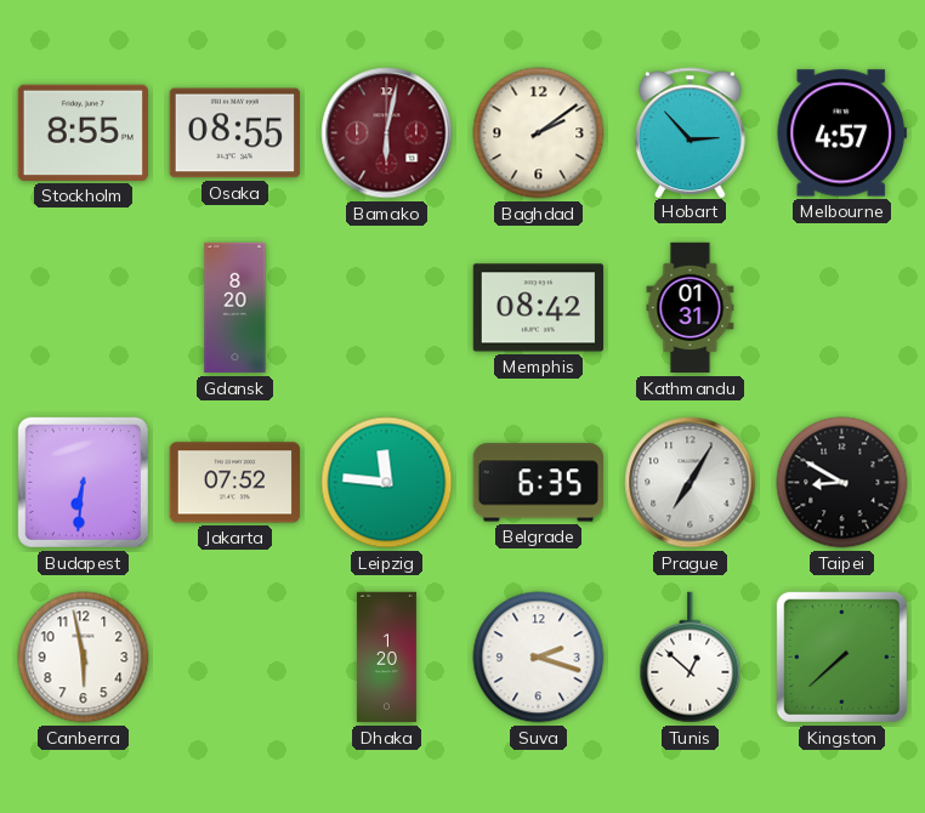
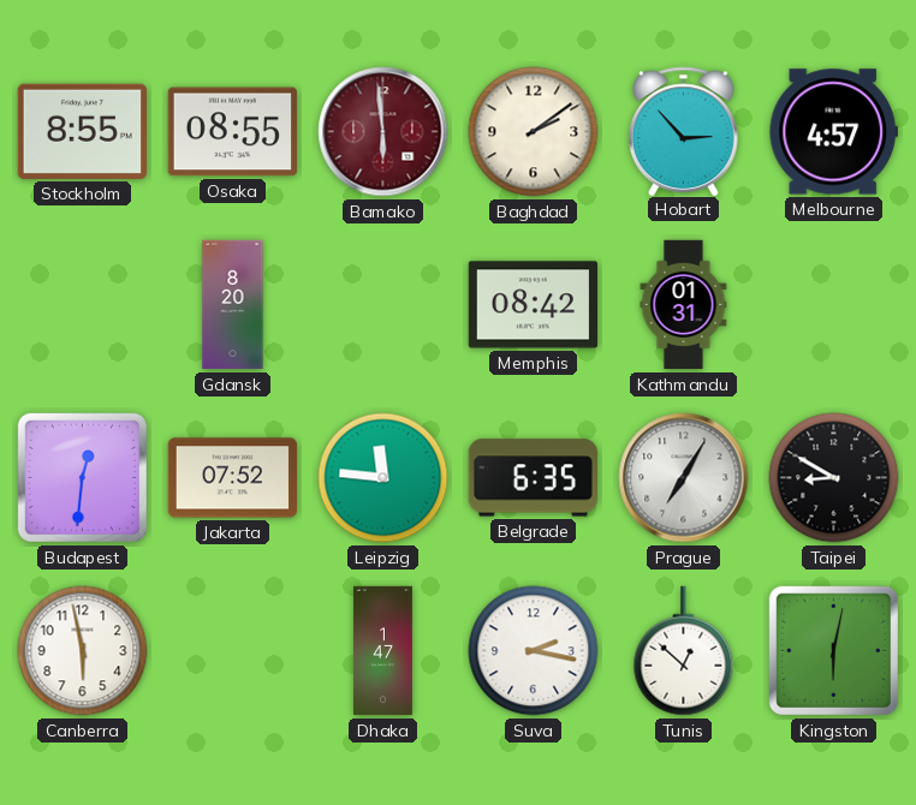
Bamako: 6:02 -> 5:59
Budapest: 6:31 -> 12:31
Dhaka: 1:20 -> 1:47
Suva: 2:18 -> 2:17
Kingston: 7:38 -> 6:02
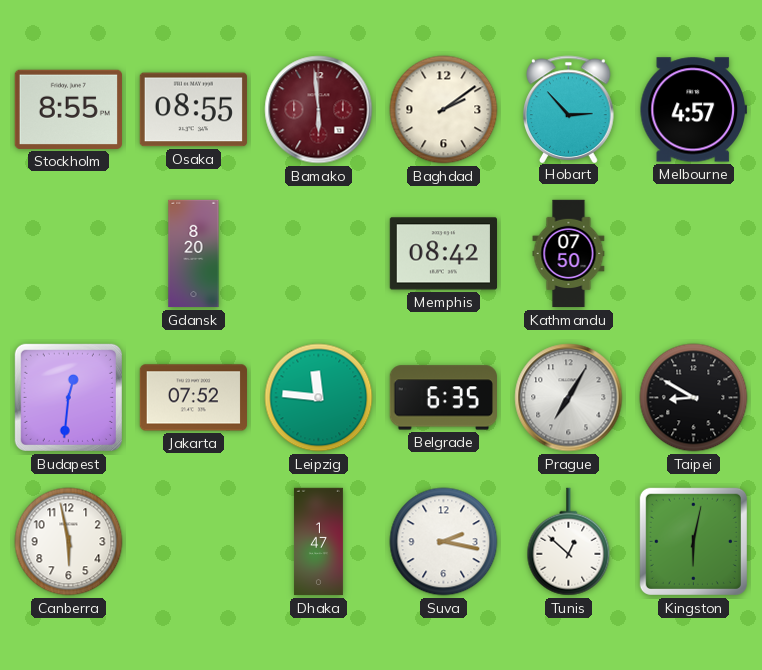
Kathmandu: 01:31 -> 07:50
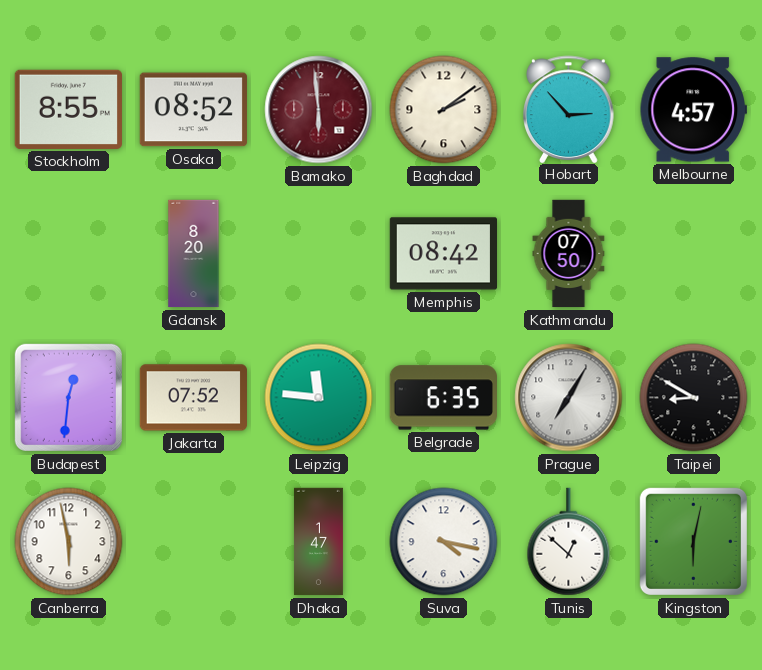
Osaka: 08:55 -> 08:52
Suva: 2:17 -> 4:17
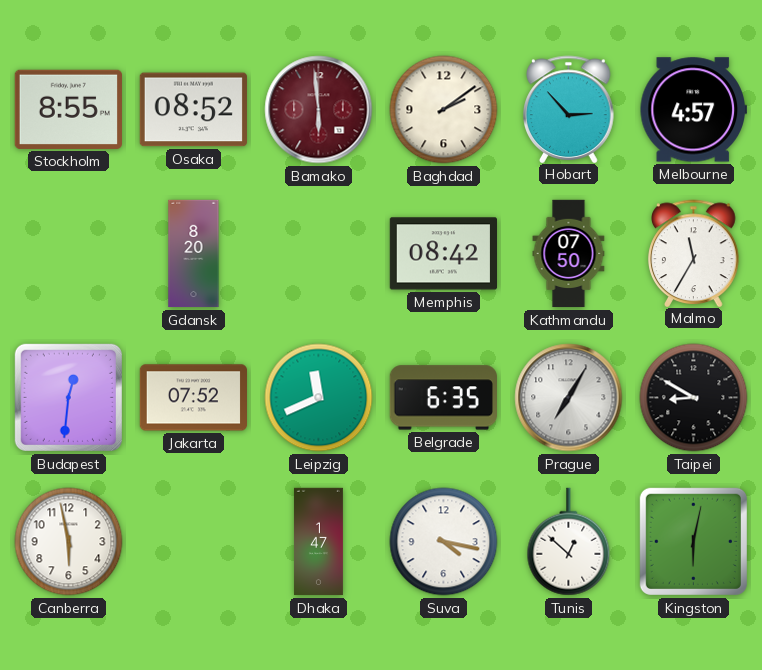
Malmo: none -> 11:35
Leipzig: 11:46 -> 11:41
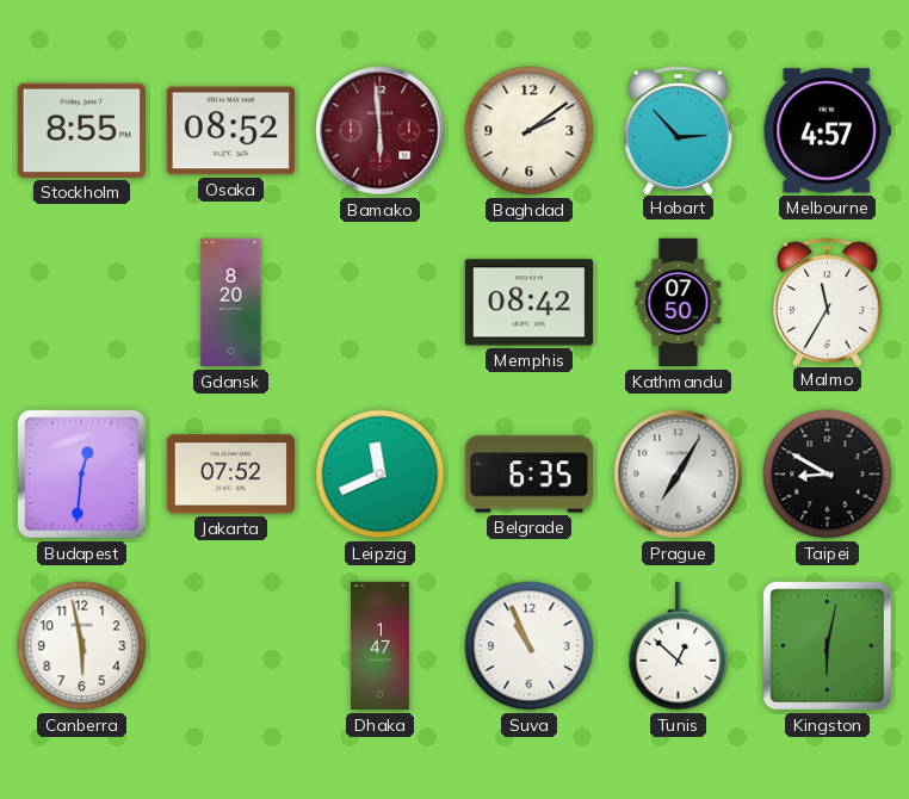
Suva: 4:17 -> 10:56
